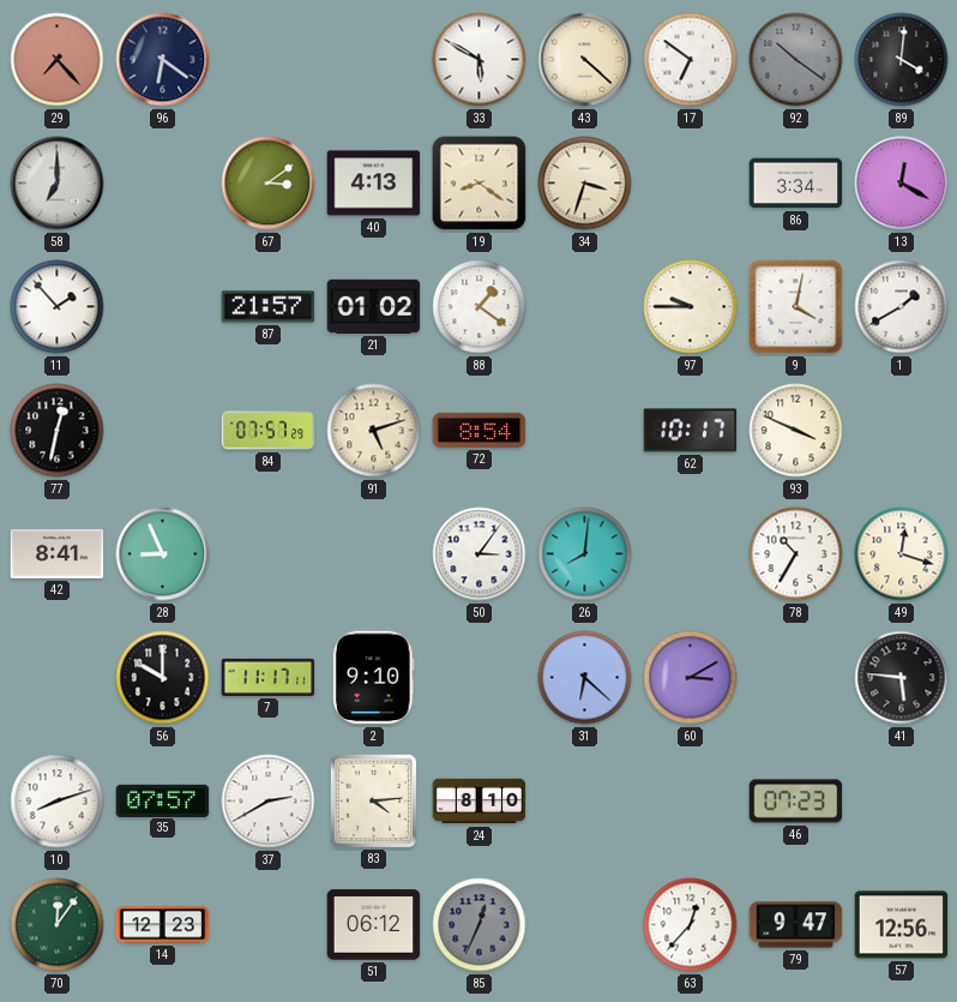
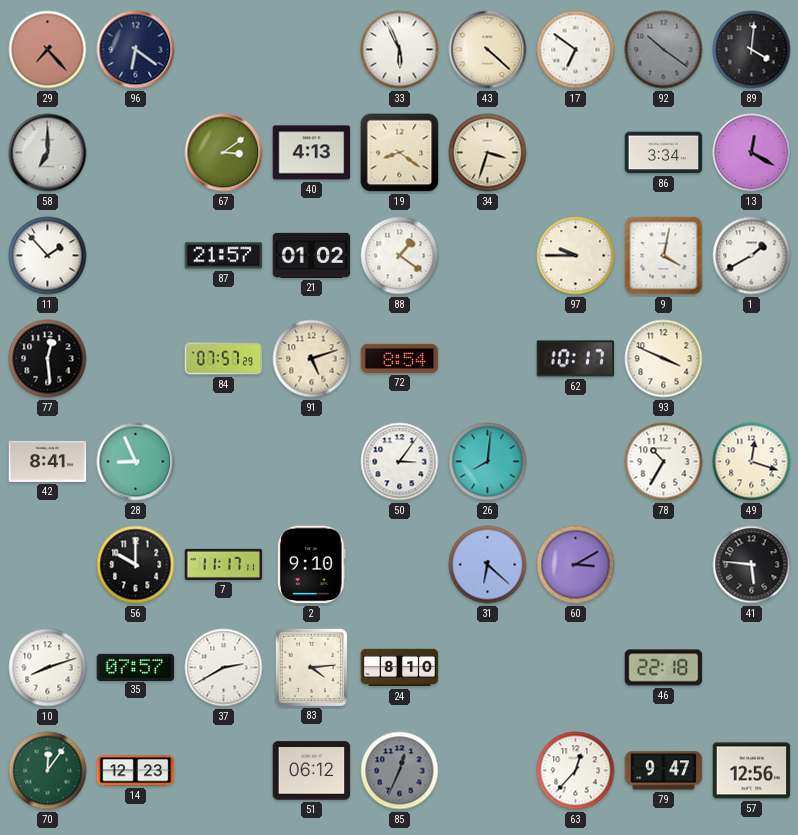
33: 5:50 -> 5:56
77: 12:32 -> 12:29
46: 07:23 -> 22:18
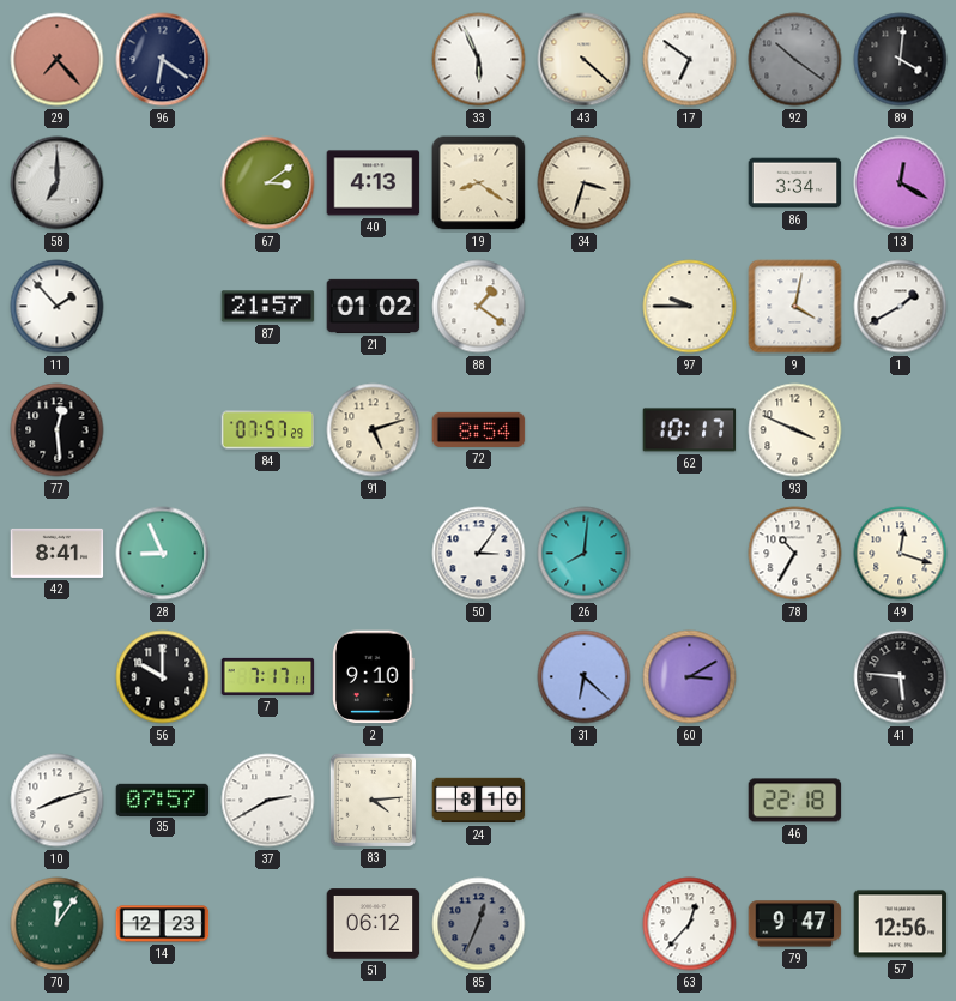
7: 11:17 -> 7:17
